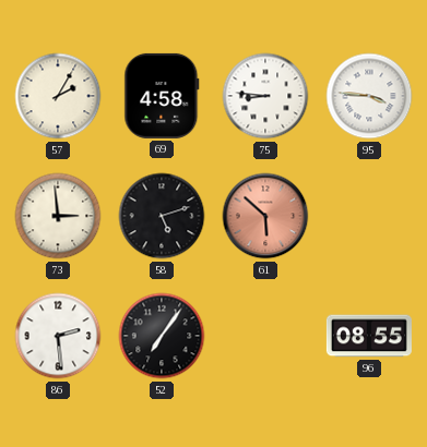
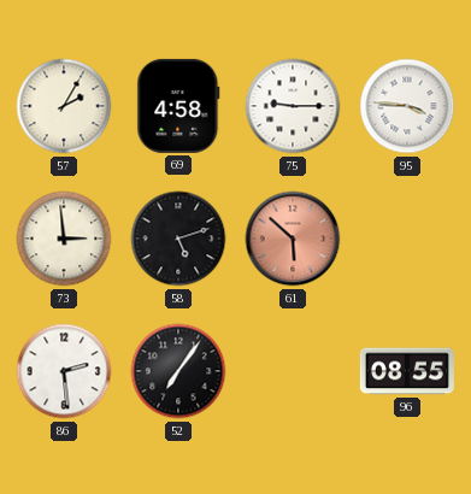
75: 8:46 -> 9:15
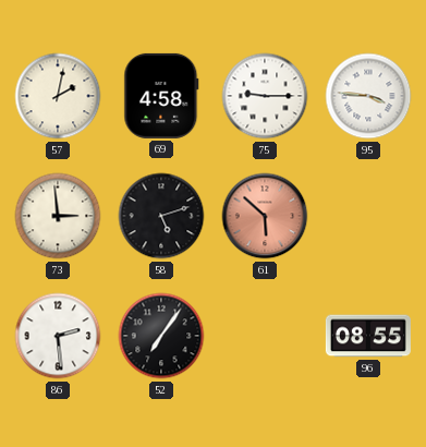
57: 2:05 -> 2:02
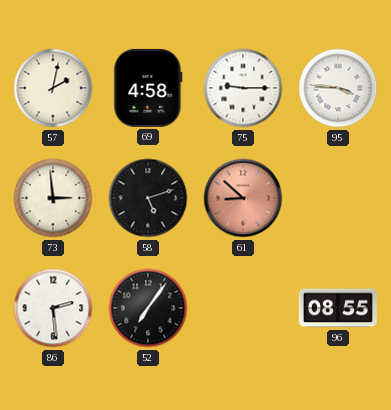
61: 5:52 -> 8:52
